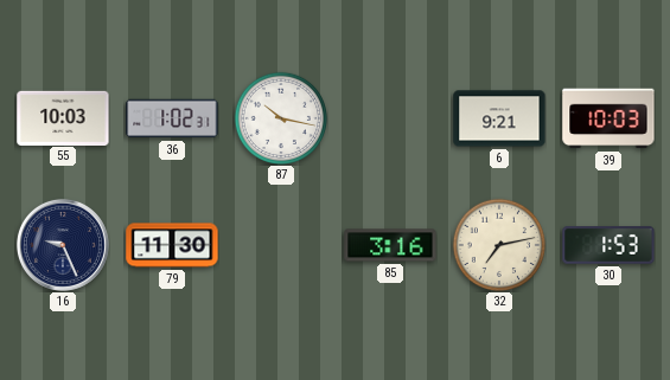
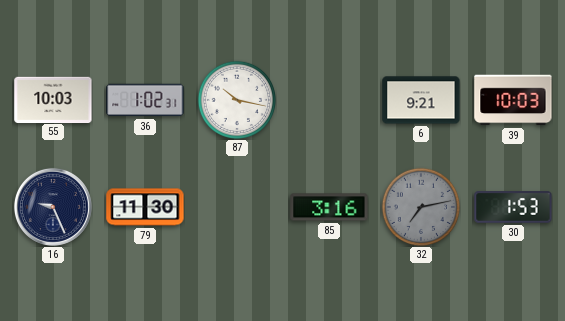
32 dial: cream -> grey
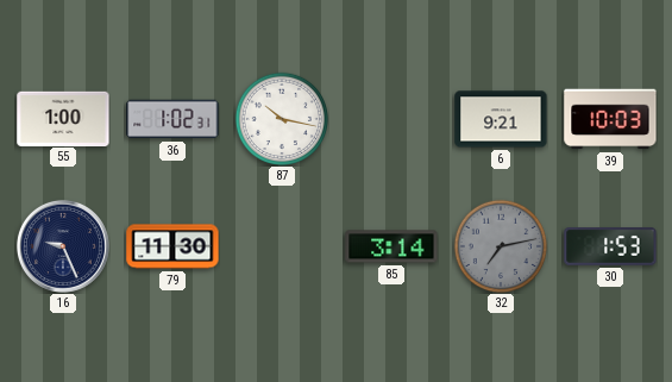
55: 10:03 -> 1:00
85: 3:16 -> 3:14
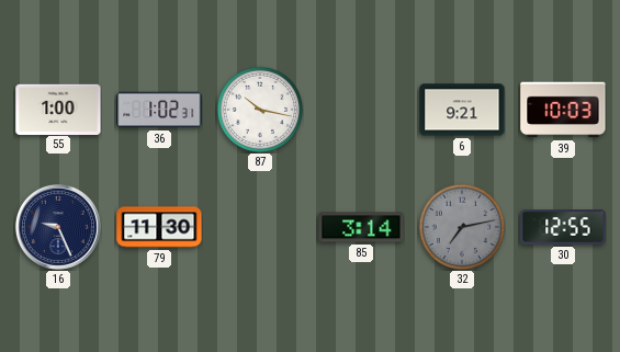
30: 1:53 -> 12:55
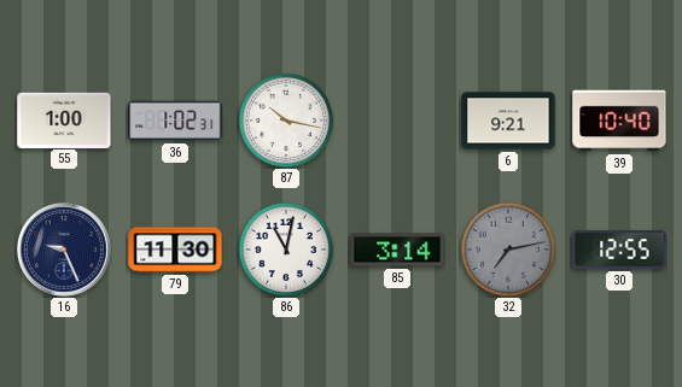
39: 10:03 -> 10:40
86: none -> 11:02
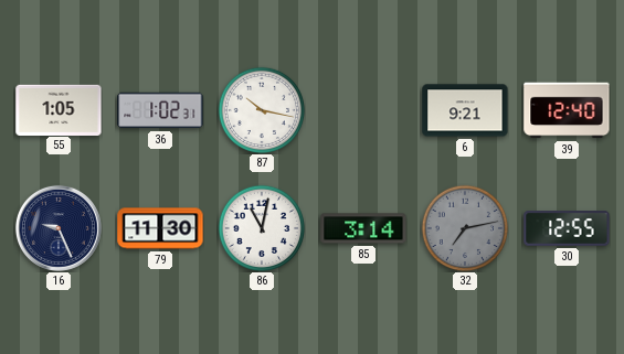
55: 1:00 -> 1:05
39: 10:40 -> 12:40
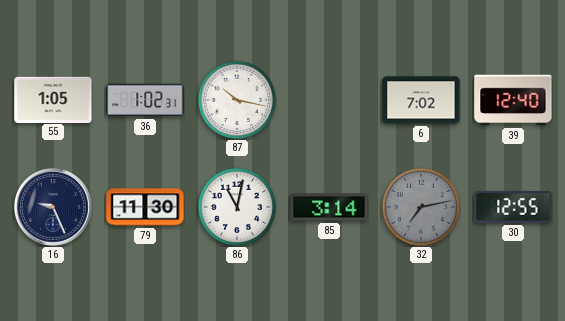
6: 9:21 -> 7:02
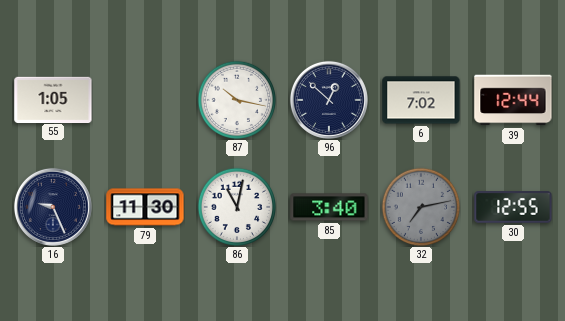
36: 1:02 -> none
96: none -> 12:52
39: 12:40 -> 12:44
85: 3:14 -> 3:40
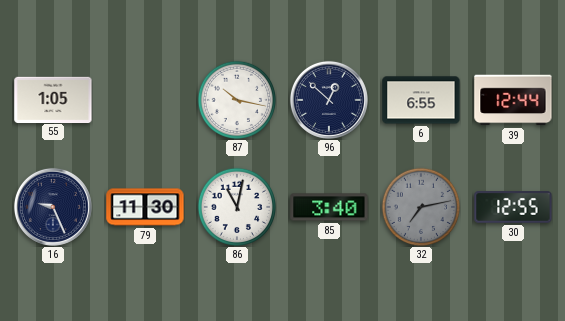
6: 7:02 -> 6:55
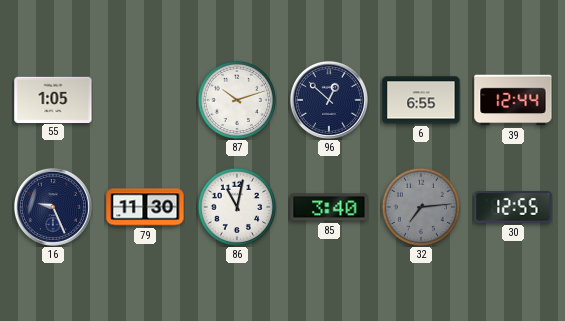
87: 10:17 -> 10:12
32: 7:13 -> 7:14
